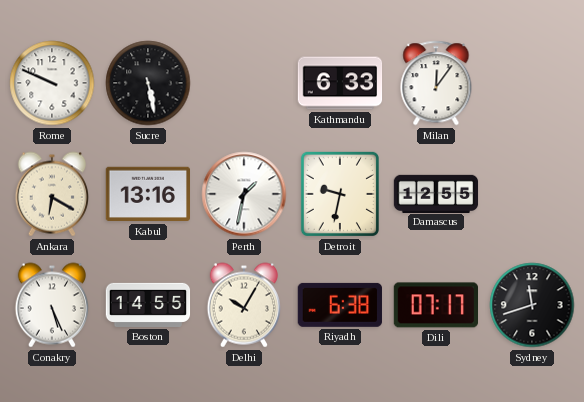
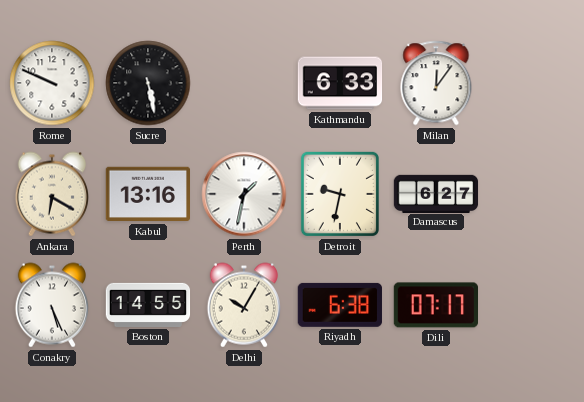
Damascus: 12:55 -> 6:27
Sydney: 11:42 -> none
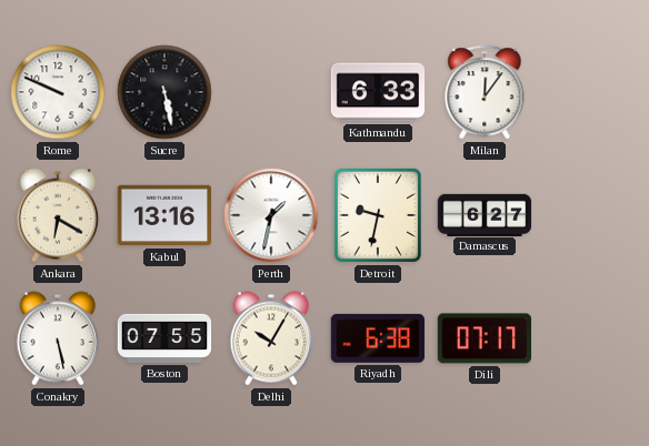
Conakry: 5:26 -> 5:28
Boston: 14:55 -> 07:55
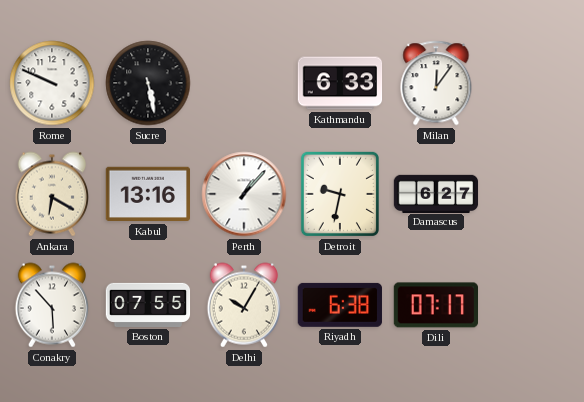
Perth: 1:32 -> 1:07
Conakry: 5:28 -> 5:53
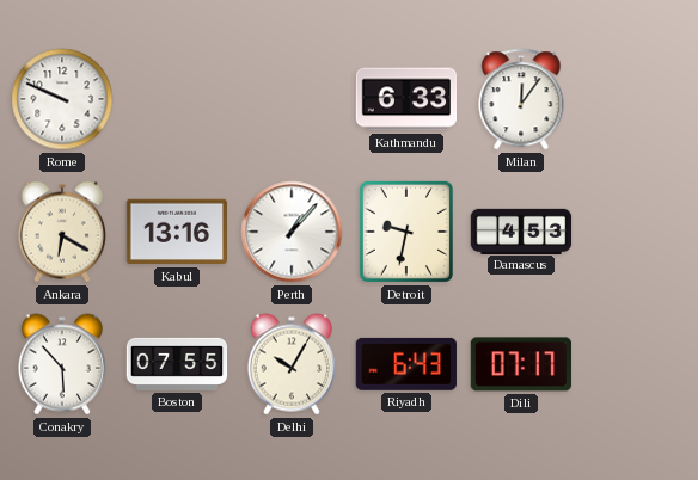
Sucre: 5:28 -> none
Damascus: 6:27 -> 4:53
Riyadh: 6:38 -> 6:43
